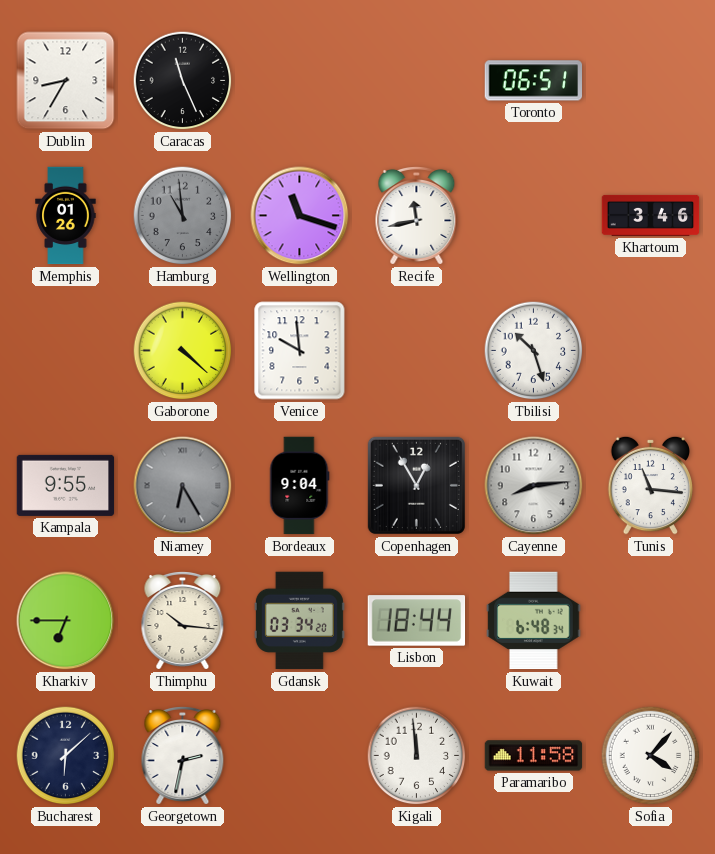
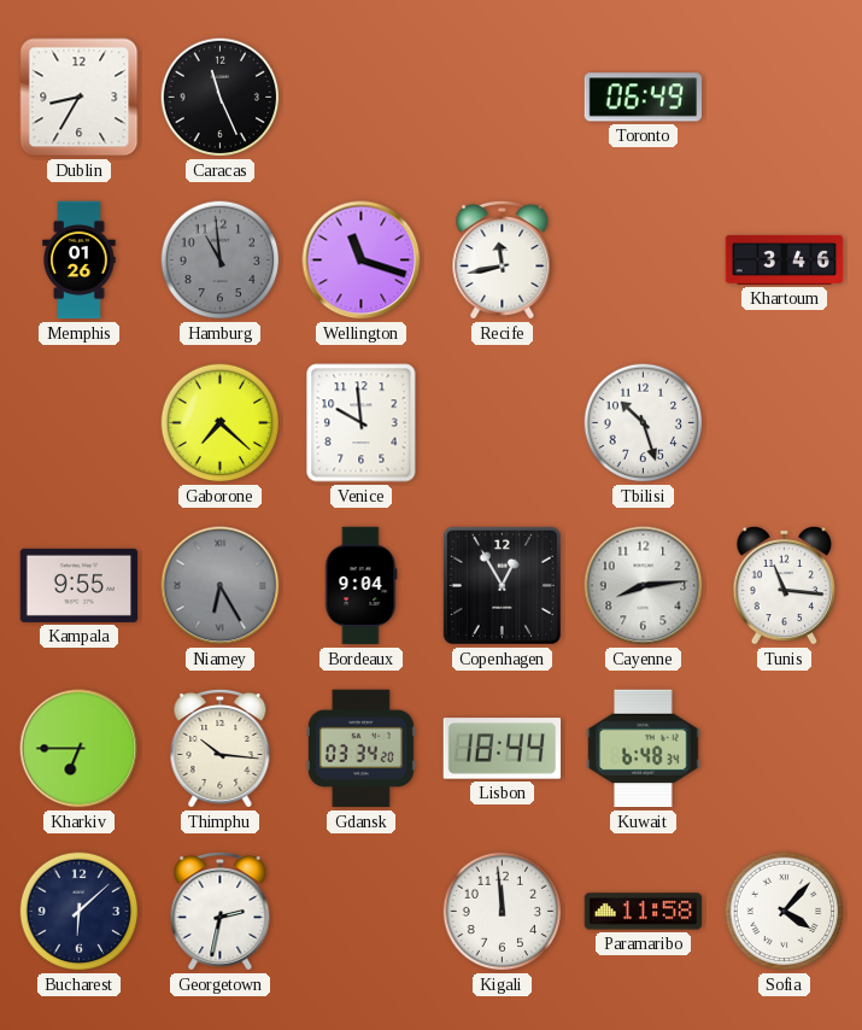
Toronto: 06:51 -> 06:49
Gaborone: 4:22 -> 7:22
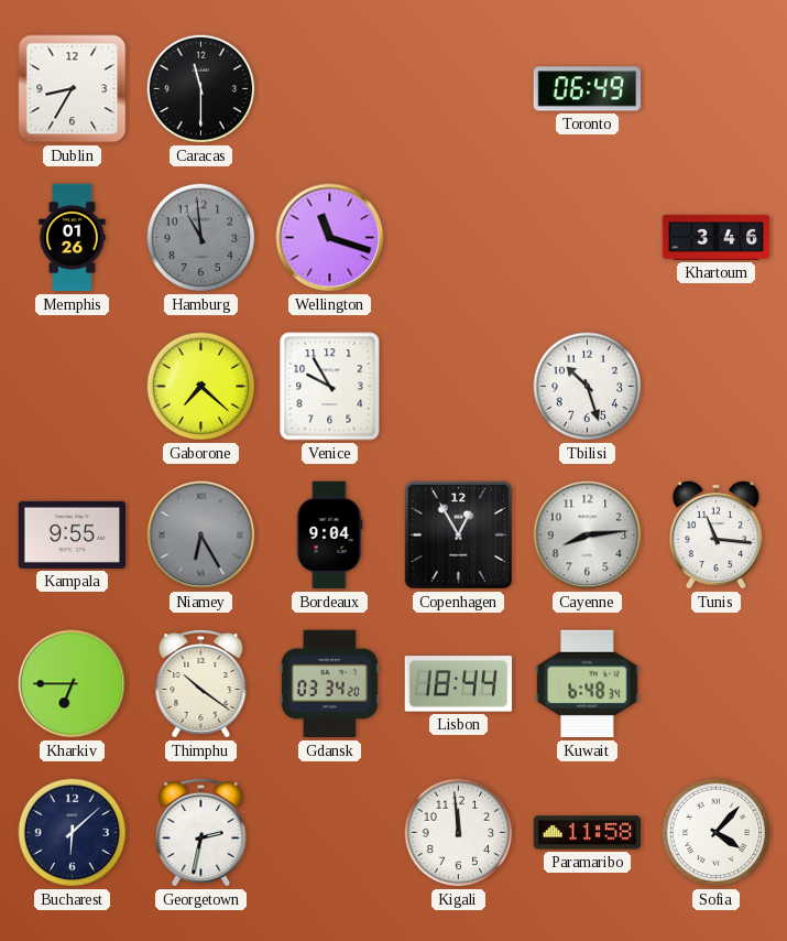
Caracas: 11:26 -> 11:30
Recife: 11:43 -> none
Venice: 9:59 -> 9:55
Thimphu: 10:16 -> 10:21
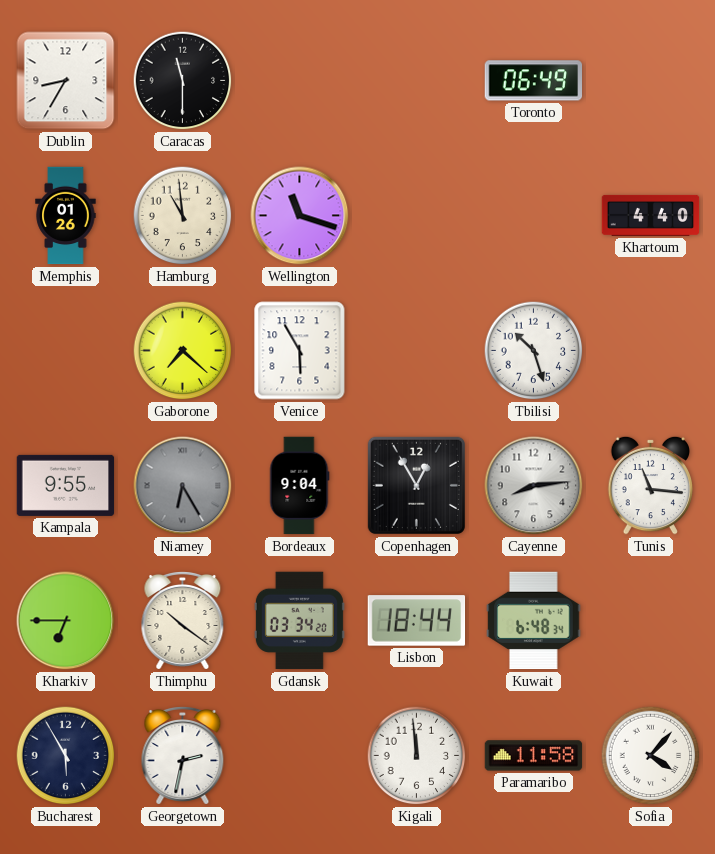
Hamburg dial: grey -> cream
Khartoum: 3:46 -> 4:40
Venice: 9:55 -> 5:55
Bucharest: 6:08 -> 5:55
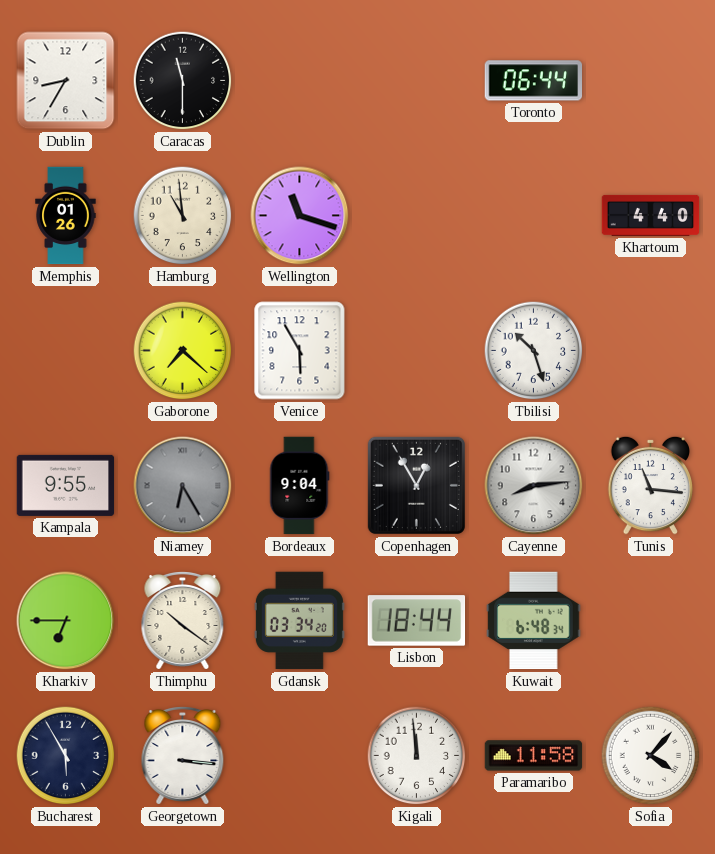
Toronto: 06:49 -> 06:44
Georgetown: 2:32 -> 3:16
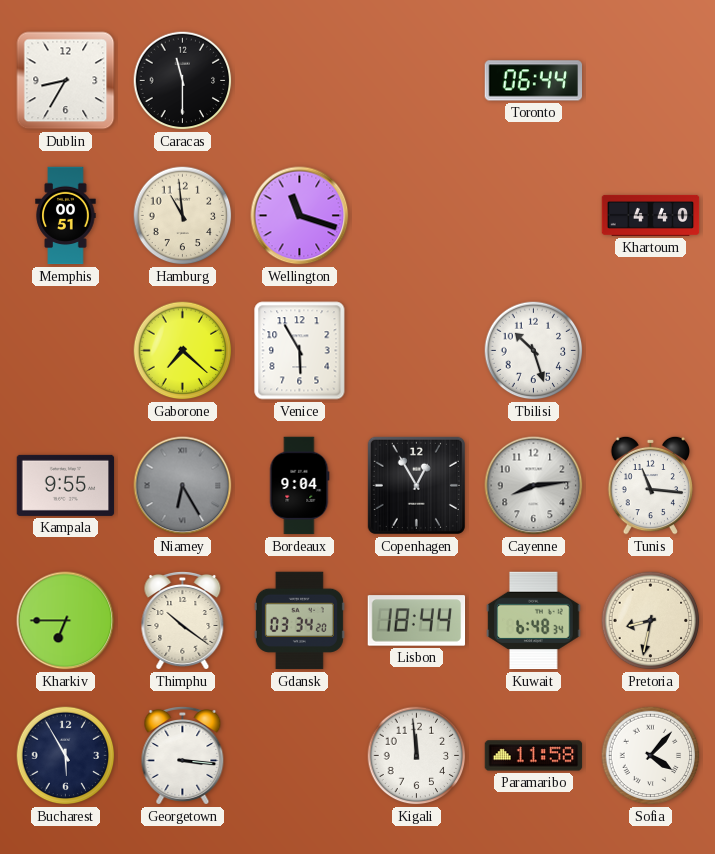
Memphis: 01:26 -> 00:51
Pretoria: none -> 8:32
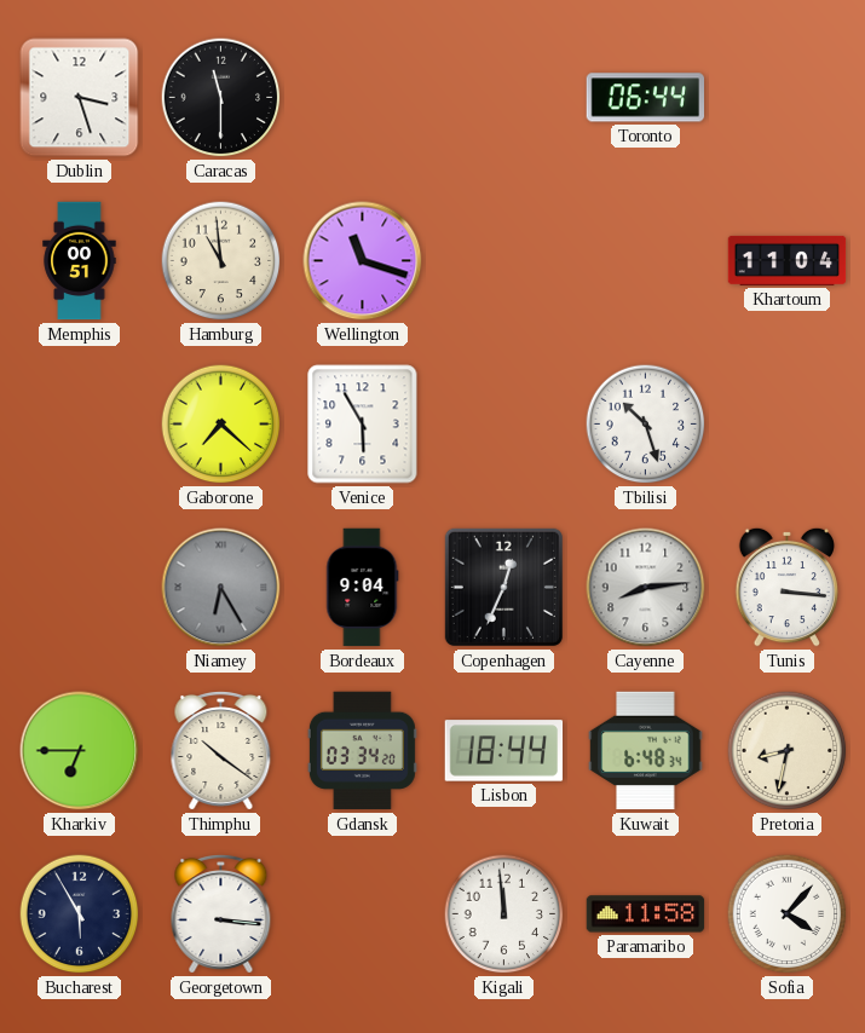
Dublin: 8:35 -> 3:27
Khartoum: 4:40 -> 11:04
Kampala: 9:55 -> none
Copenhagen: 12:55 -> 12:34
Tunis: 11:16 -> 3:16
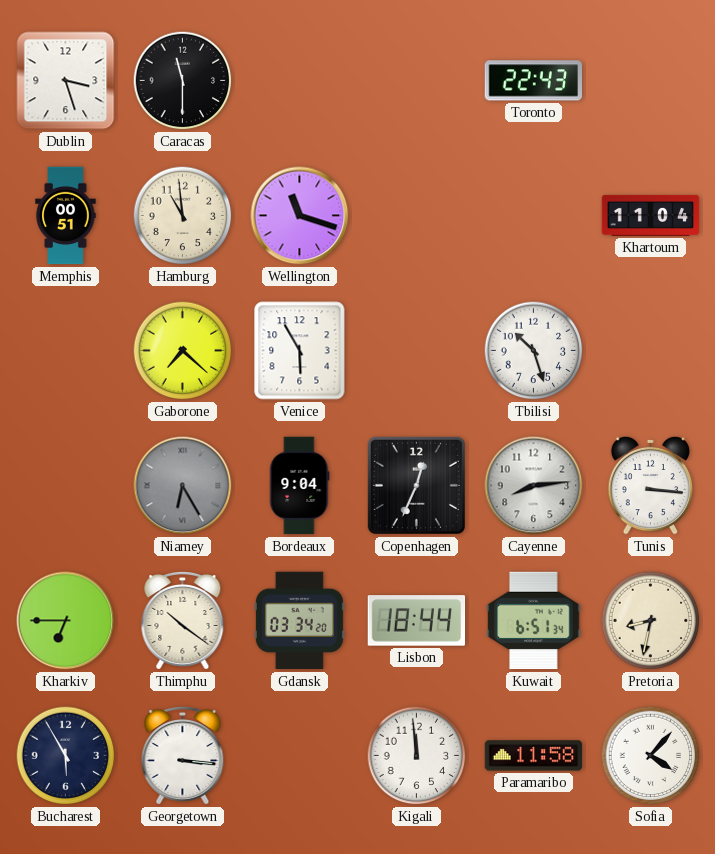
Toronto: 06:44 -> 22:43
Kuwait: 6:48 -> 6:51
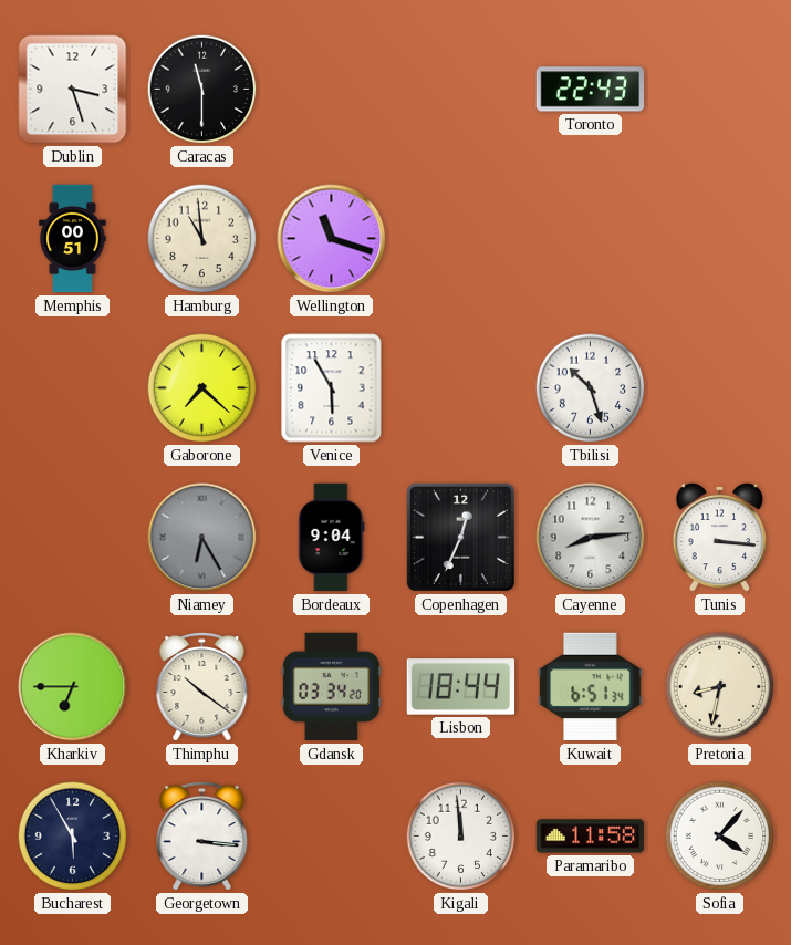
Khartoum: 11:04 -> none
